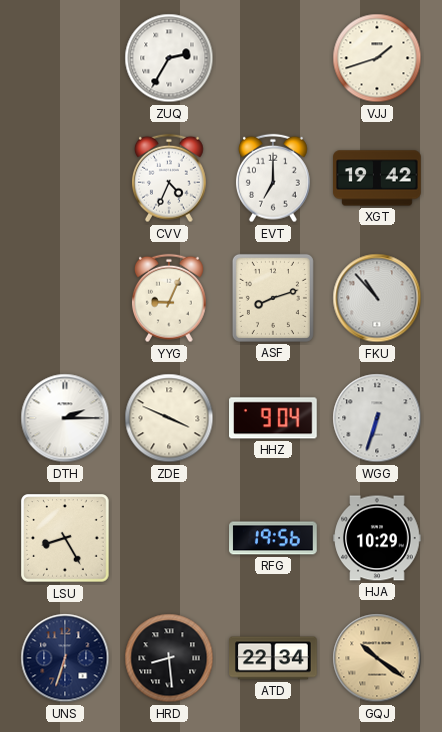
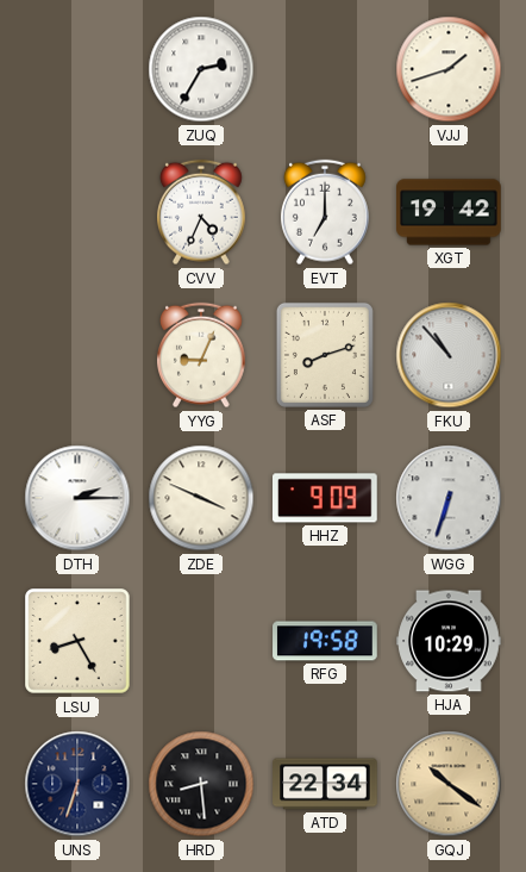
HHZ: 9:04 -> 9:09
RFG: 19:56 -> 19:58
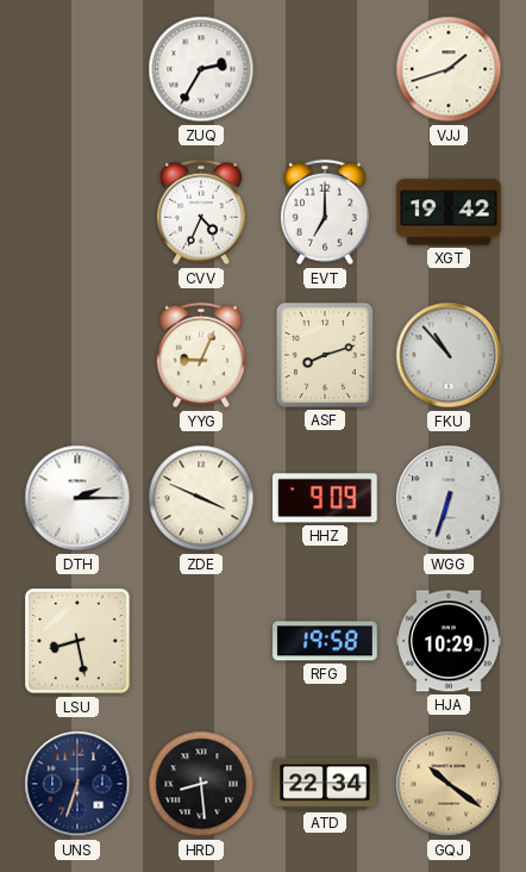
LSU: 8:25 -> 8:28
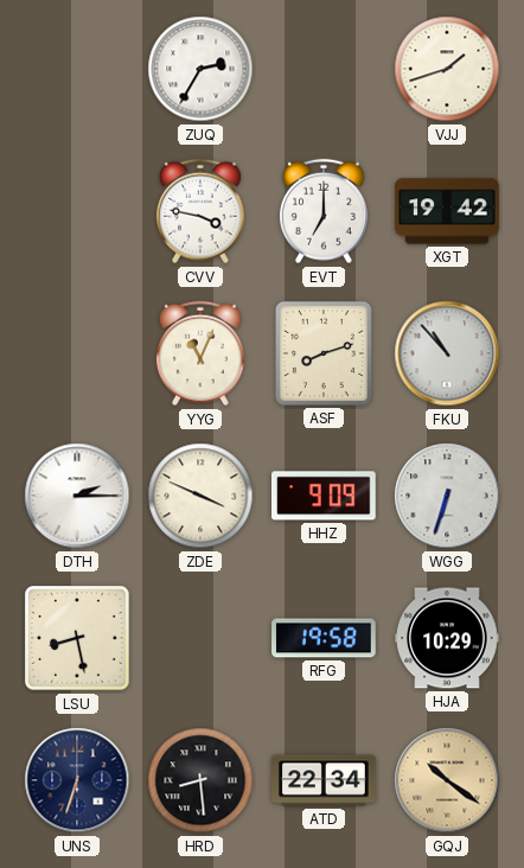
CVV: 4:34 -> 3:47
YYG: 9:04 -> 11:04
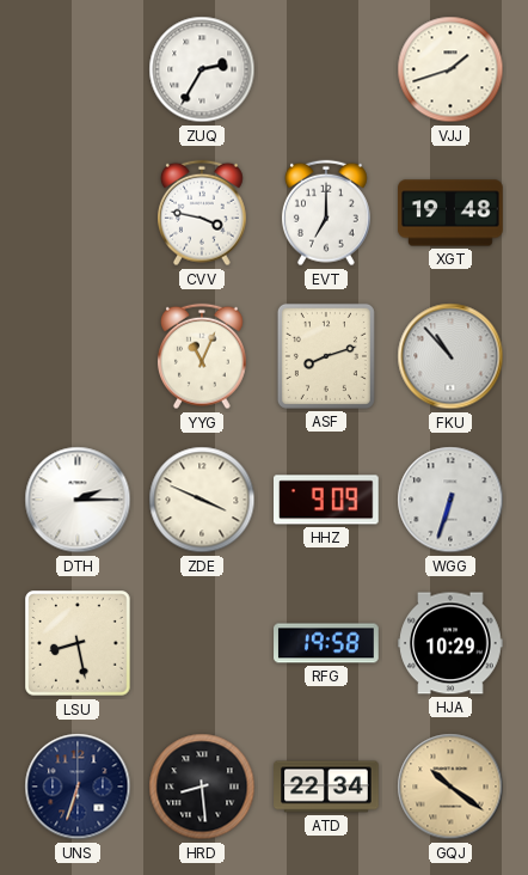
XGT: 19:42 -> 19:48
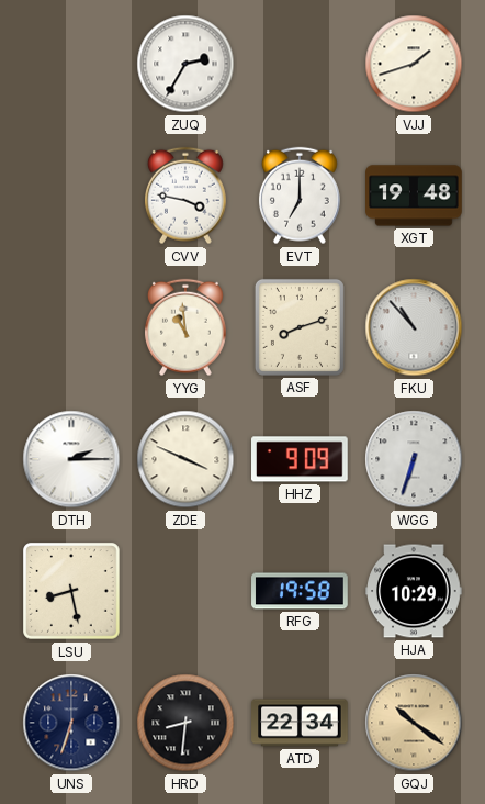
YYG: 11:04 -> 10:59
HRD: 8:29 -> 8:31
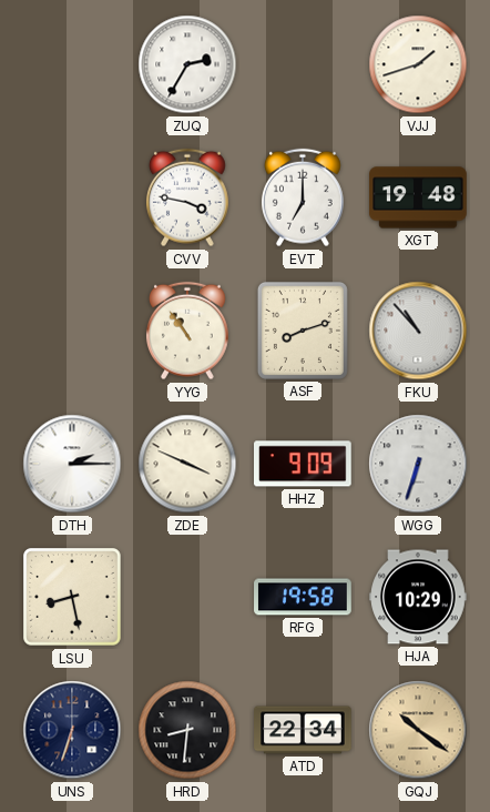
YYG: 10:59 -> 10:54
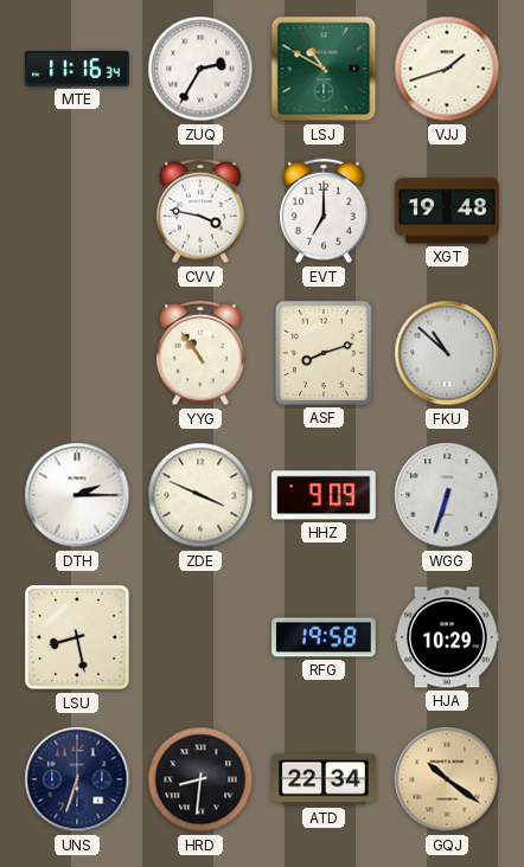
MTE: none -> 11:16
LSJ: none -> 10:50
FKU: 10:53 -> 10:52
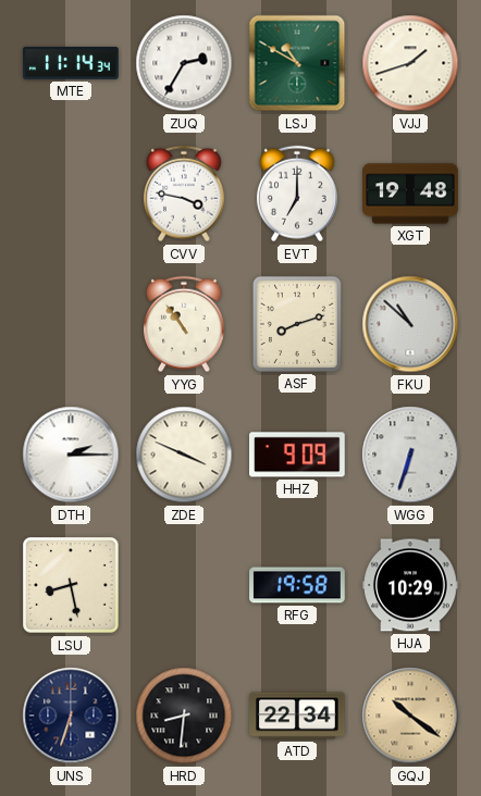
MTE: 11:16 -> 11:14
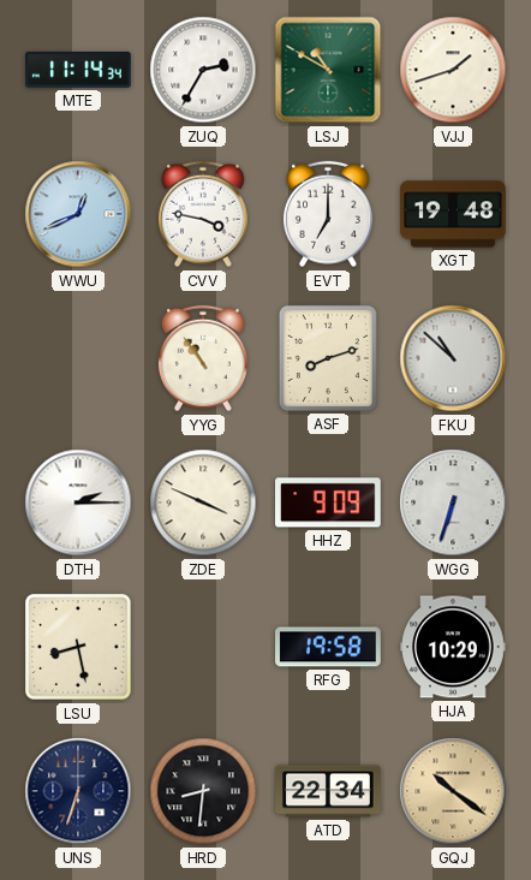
WWU: none -> 12:41
